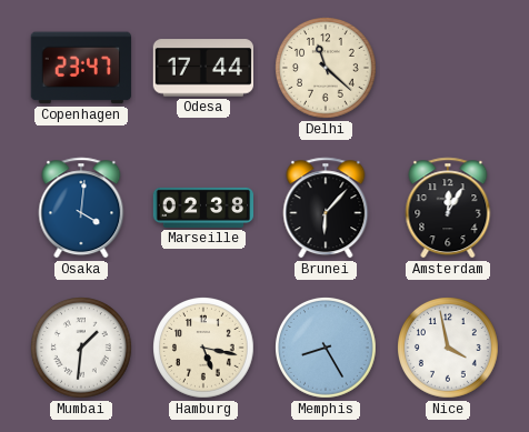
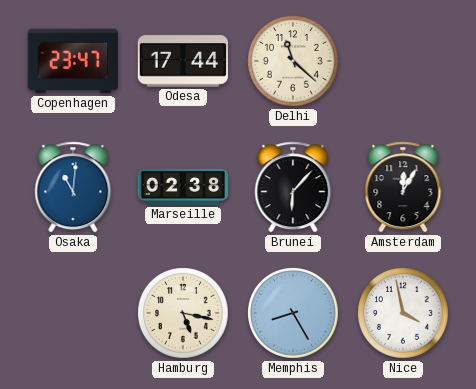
Osaka: 4:01 -> 11:01
Mumbai: 1:31 -> none
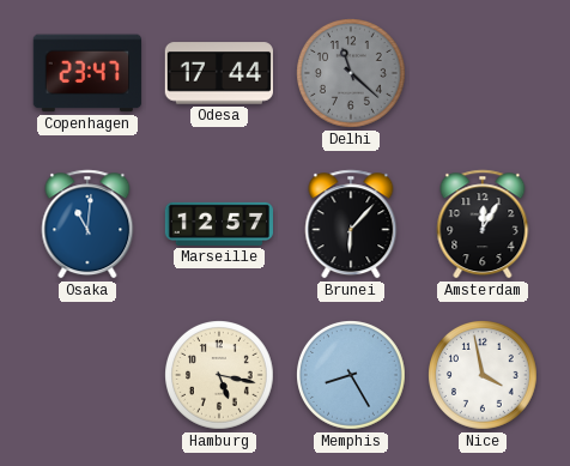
Delhi dial: cream -> grey
Marseille: 02:38 -> 12:57
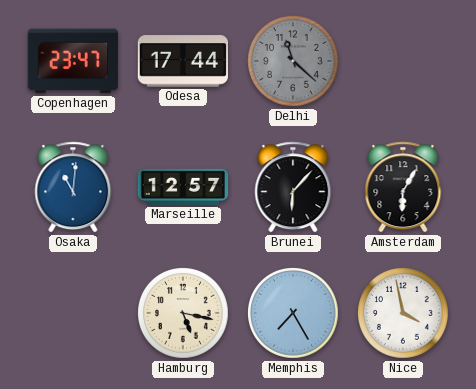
Amsterdam: 12:05 -> 6:05
Memphis: 8:25 -> 7:25
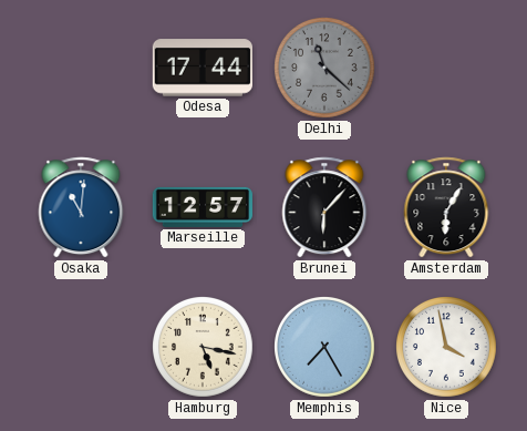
Copenhagen: 23:47 -> none
